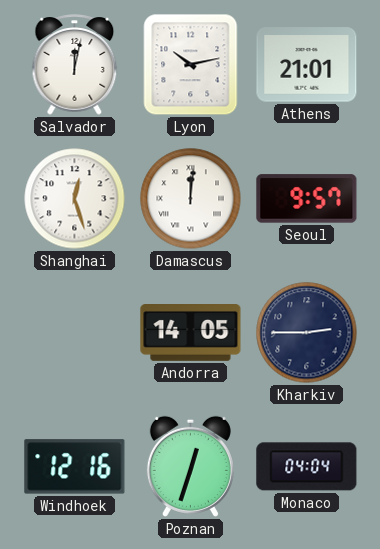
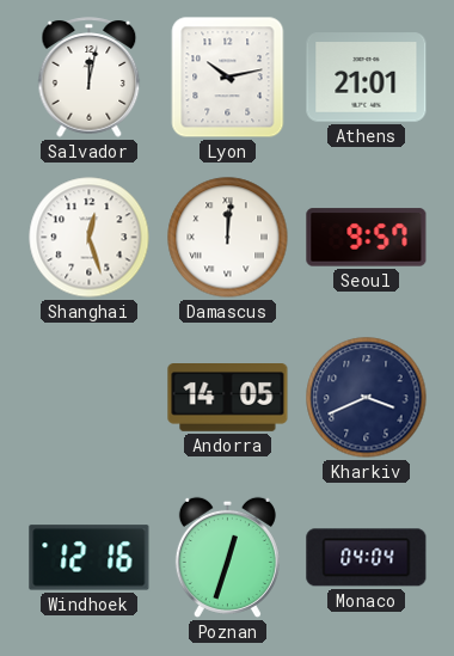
Kharkiv: 2:45 -> 3:41
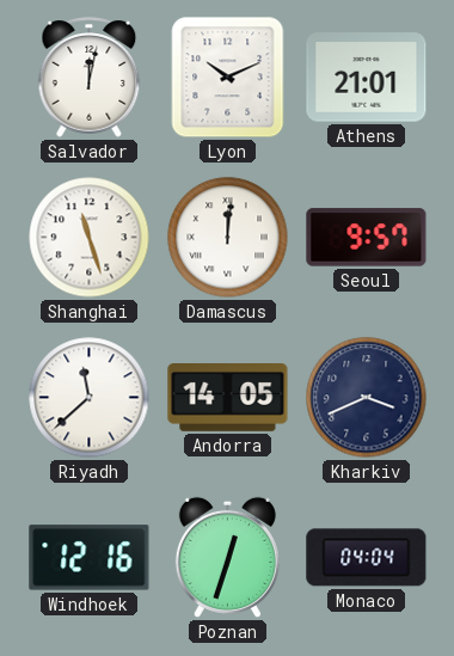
Lyon: 10:13 -> 10:11
Shanghai: 12:27 -> 11:27
Riyadh: none -> 11:38
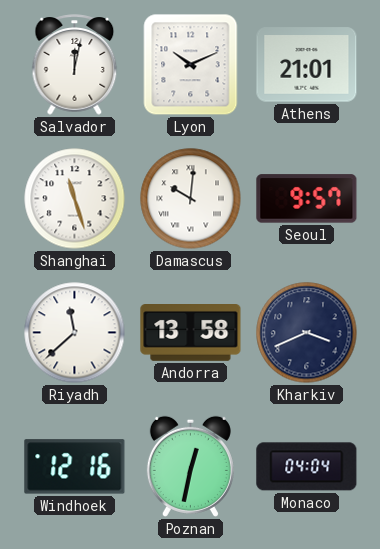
Damascus: 12:01 -> 10:01
Andorra: 14:05 -> 13:58
Poznan: 12:33 -> 12:32
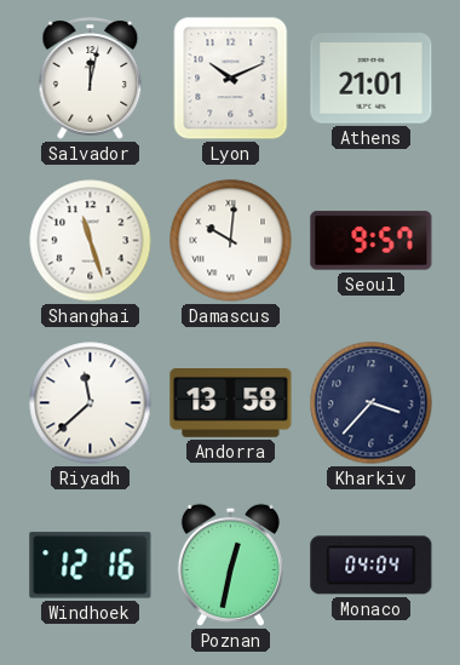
Kharkiv: 3:41 -> 3:37
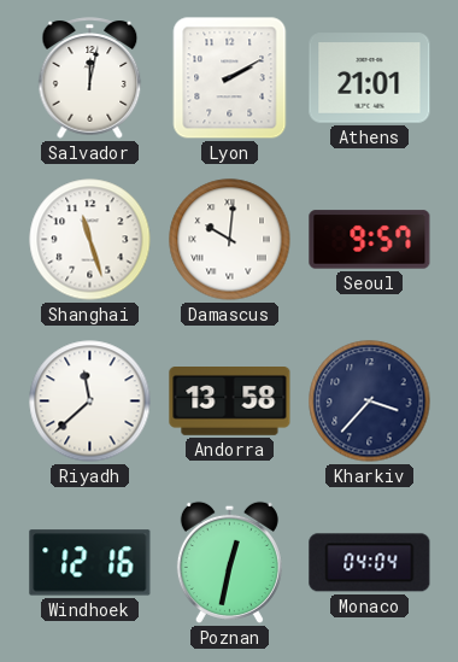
Lyon: 10:11 -> 2:10
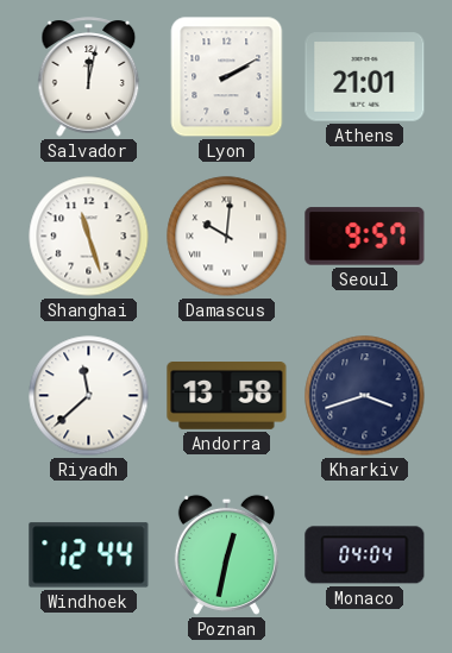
Kharkiv: 3:37 -> 3:42
Windhoek: 12:16 -> 12:44
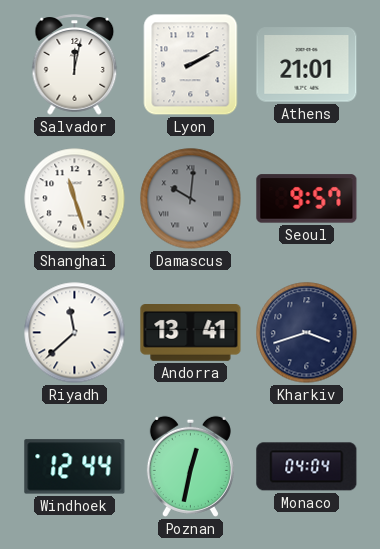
Damascus dial: white -> grey
Andorra: 13:58 -> 13:41
